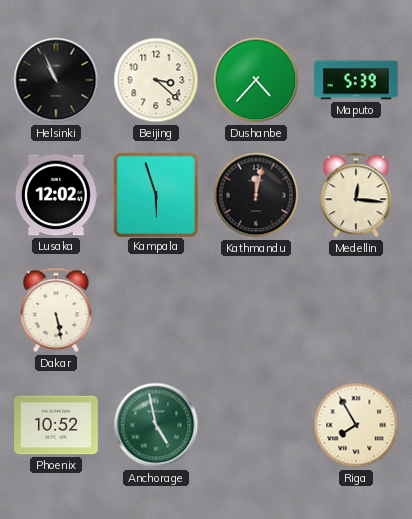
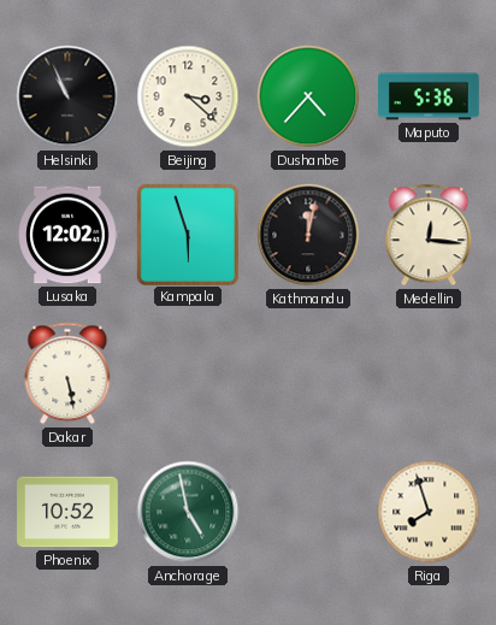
Maputo: 5:39 -> 5:36
Riga: 7:55 -> 7:57
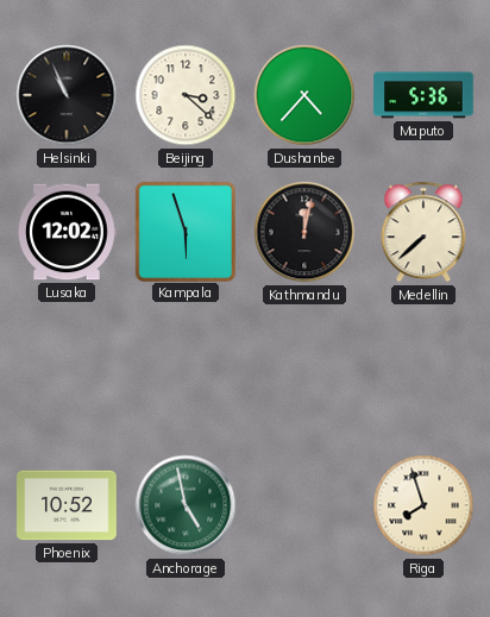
Medellin: 12:16 -> 7:38
Dakar: 5:28 -> none
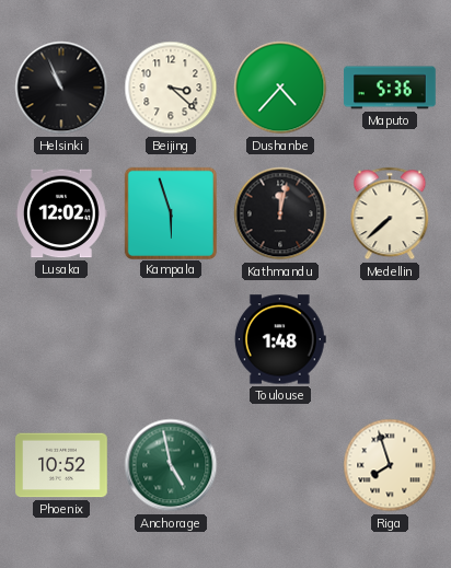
Toulouse: none -> 1:48
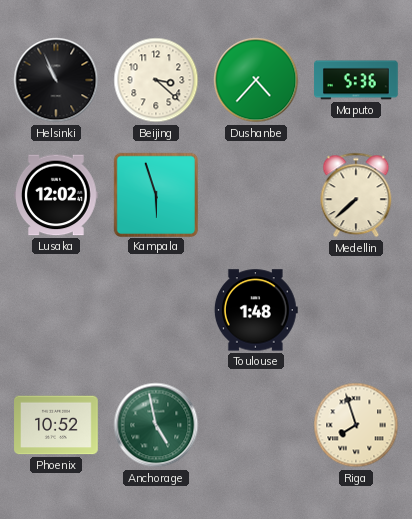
Kathmandu: 12:02 -> none
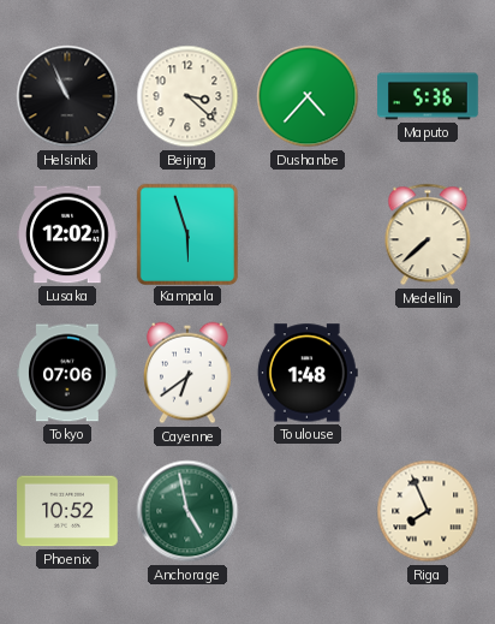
Tokyo: none -> 07:06
Cayenne: none -> 6:39
Riga: 7:57 -> 7:56
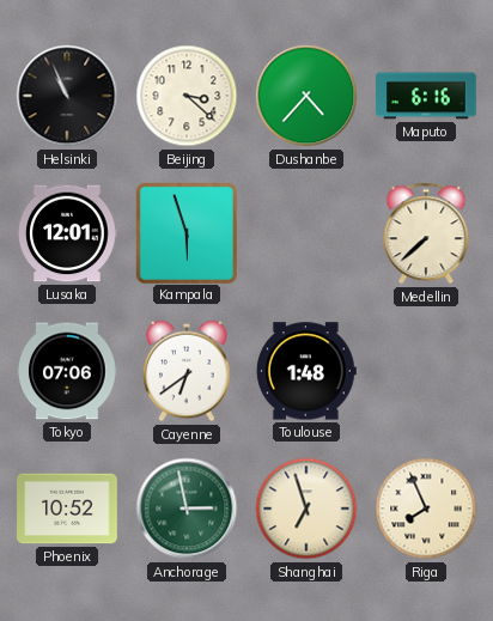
Maputo: 5:36 -> 6:16
Lusaka: 12:02 -> 12:01
Anchorage: 4:58 -> 2:58
Shanghai: none -> 6:57
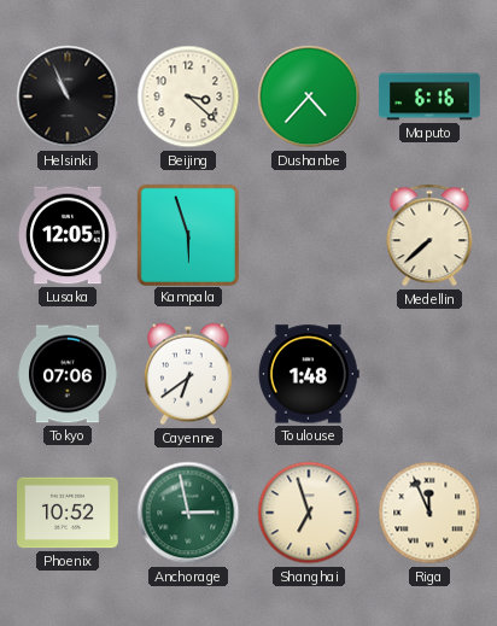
Lusaka: 12:01 -> 12:05
Riga: 7:56 -> 11:56
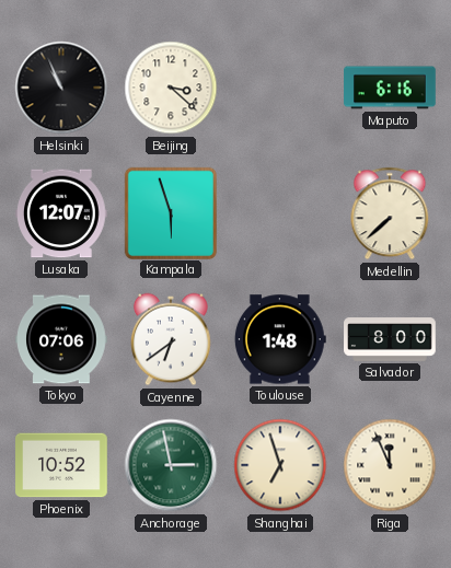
Dushanbe: 4:37 -> none
Lusaka: 12:05 -> 12:07
Salvador: none -> 8:00
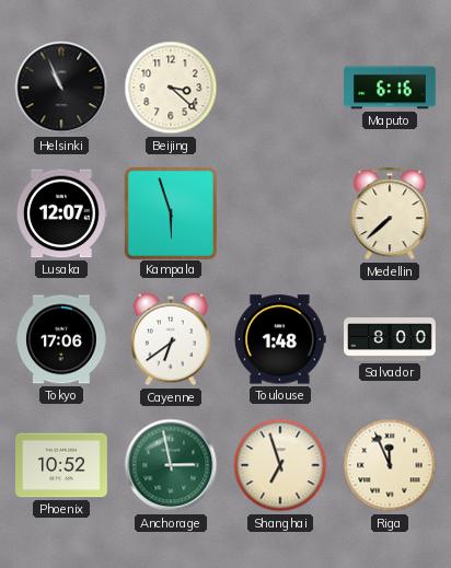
Tokyo: 07:06 -> 17:06
